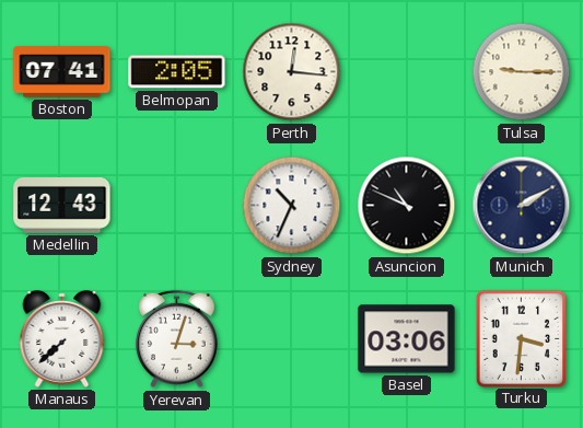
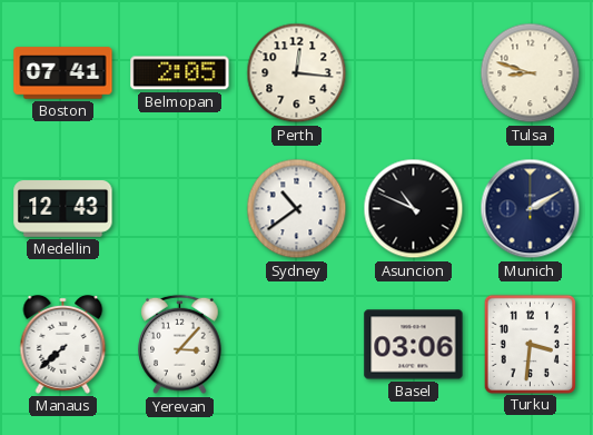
Tulsa: 9:15 -> 8:48
Sydney: 10:34 -> 10:39
Yerevan: 3:03 -> 3:07
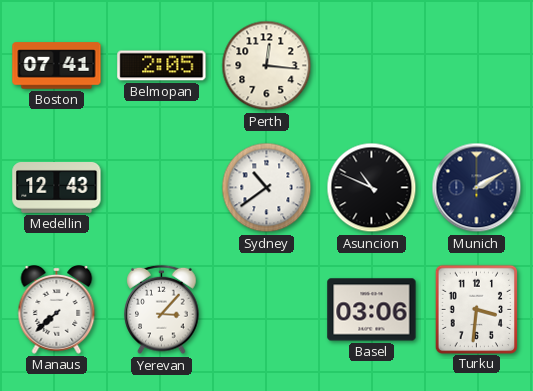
Tulsa: 8:48 -> none
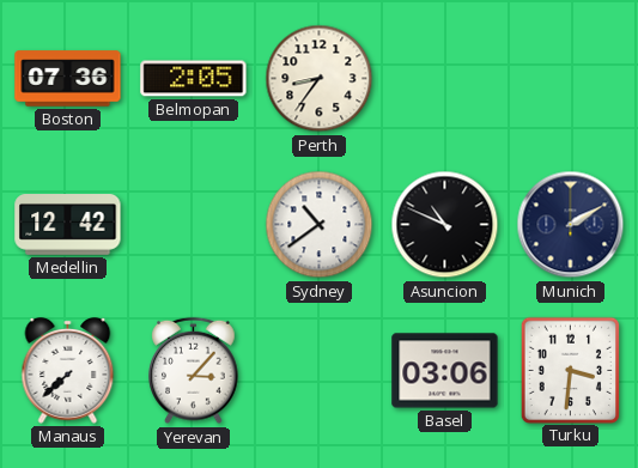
Boston: 07:41 -> 07:36
Perth: 12:16 -> 8:36
Medellin: 12:43 -> 12:42
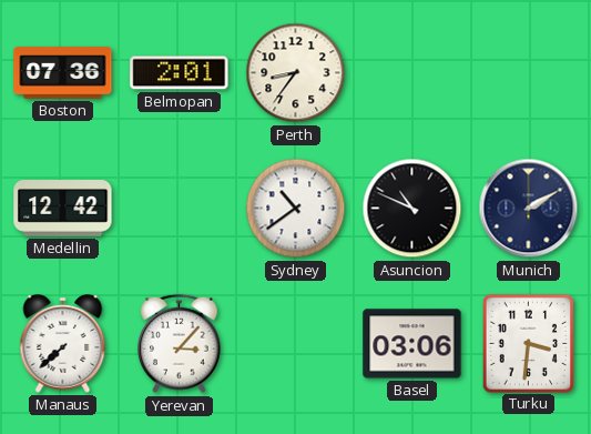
Belmopan: 2:05 -> 2:01
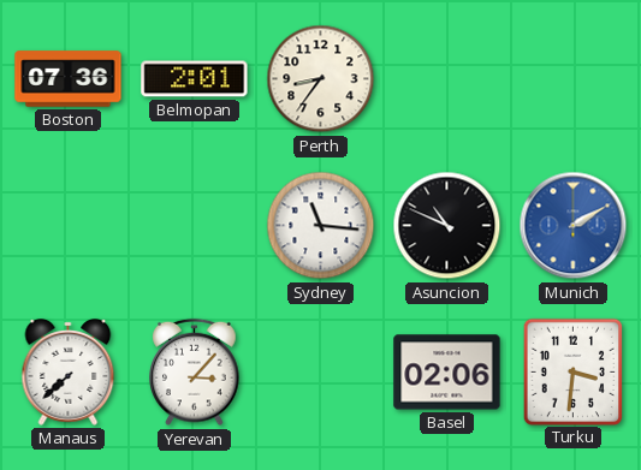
Medellin: 12:42 -> none
Sydney: 10:39 -> 11:16
Munich dial: navy -> blue
Basel: 03:06 -> 02:06
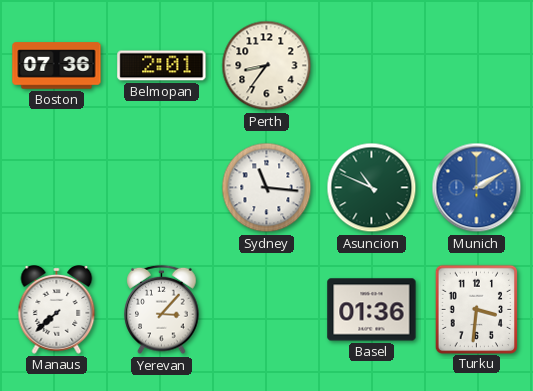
Asuncion dial: black -> green
Basel: 02:06 -> 01:36
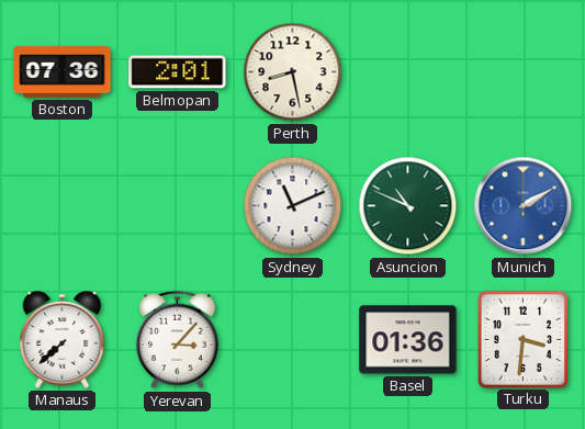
Perth: 8:36 -> 8:28
Sydney: 11:16 -> 11:11
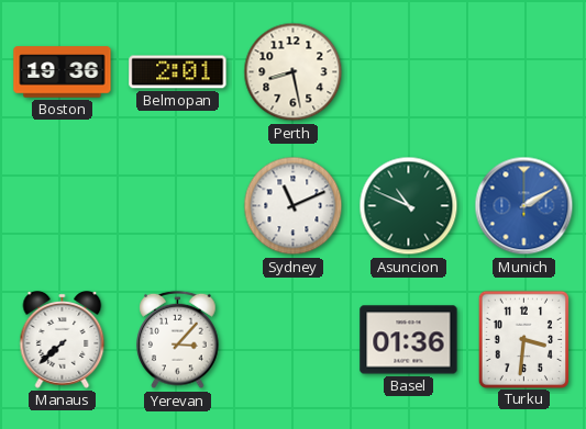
Boston: 07:36 -> 19:36
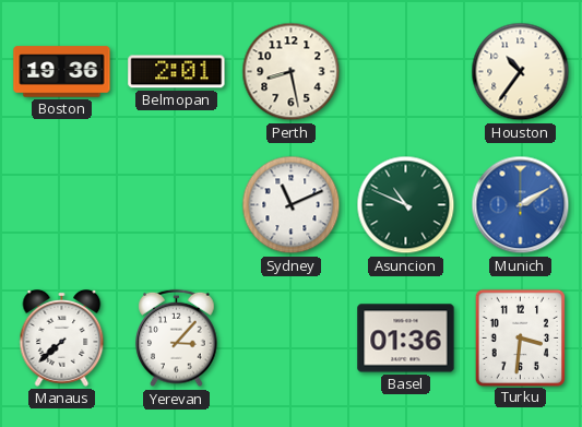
Houston: none -> 10:36
